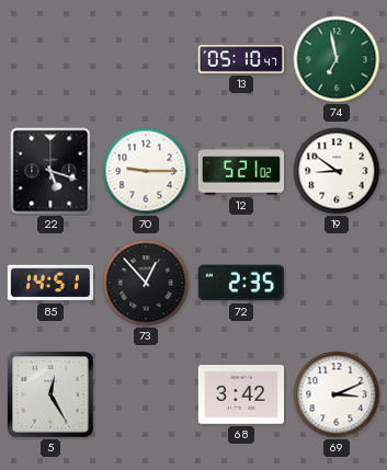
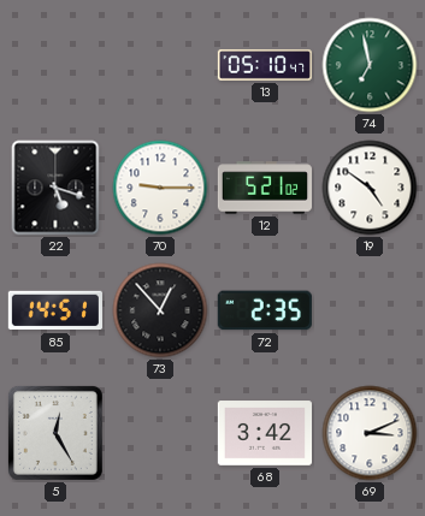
19: 8:51 -> 4:51
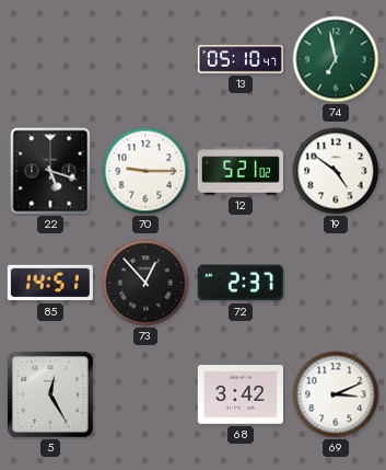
72: 2:35 -> 2:37
